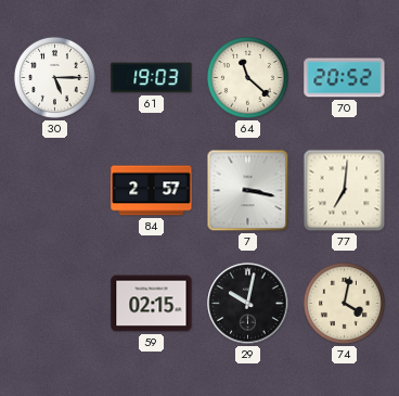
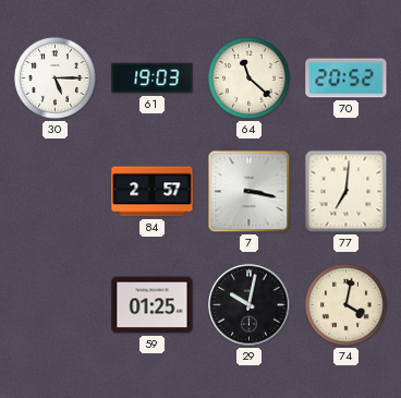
59: 02:15 -> 01:25
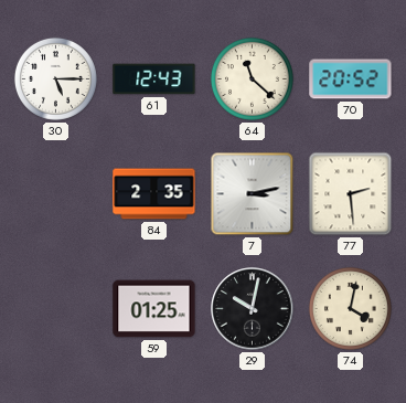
61: 19:03 -> 12:43
84: 2:57 -> 2:35
7: 3:17 -> 3:13
77: 7:01 -> 2:29
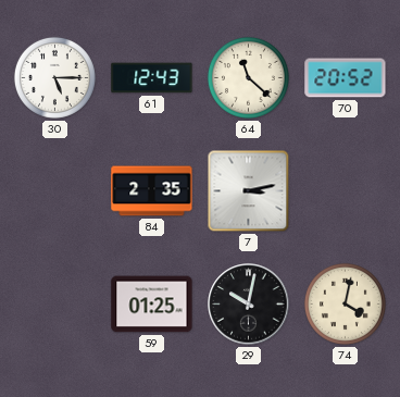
77: 2:29 -> none
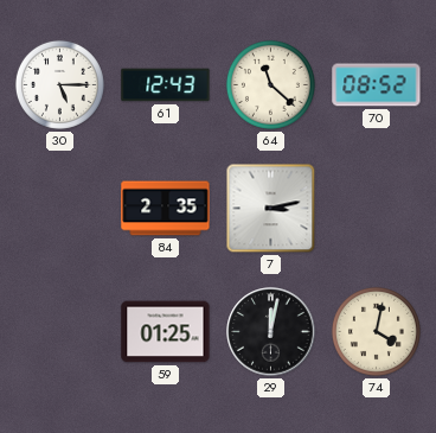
70: 20:52 -> 08:52
29: 10:02 -> 12:02
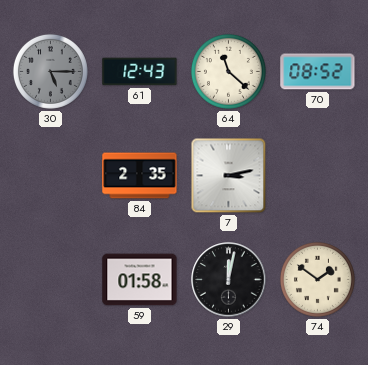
30 dial: white -> grey
59: 01:25 -> 01:58
74: 4:02 -> 1:51
